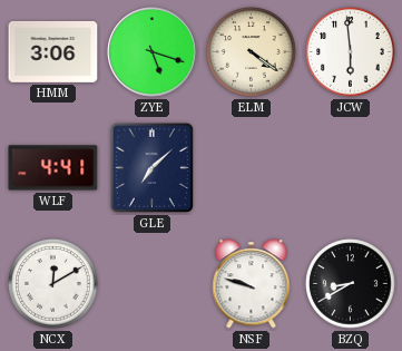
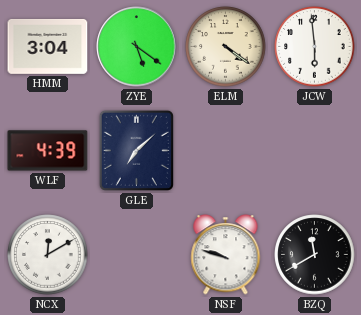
HMM: 3:06 -> 3:04
ZYE: 5:18 -> 5:21
WLF: 4:41 -> 4:39
BZQ: 8:40 -> 11:40
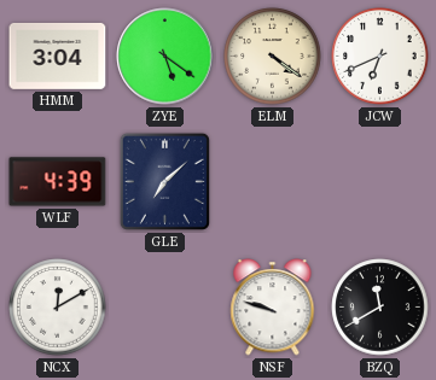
JCW: 5:59 -> 6:41
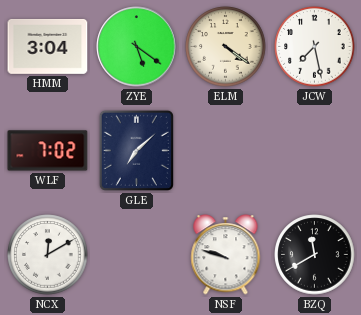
JCW: 6:41 -> 7:28
WLF: 4:39 -> 7:02
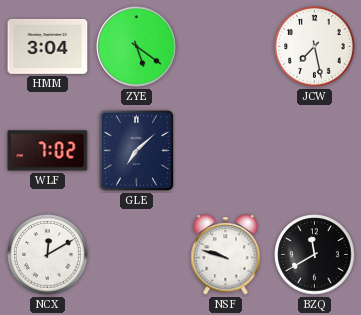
ELM: 4:21 -> none
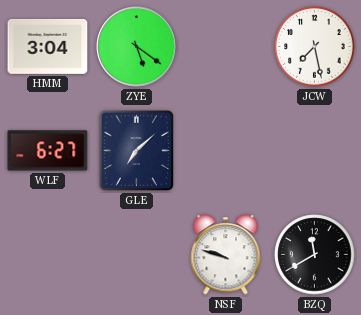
WLF: 7:02 -> 6:27
NCX: 12:10 -> none
